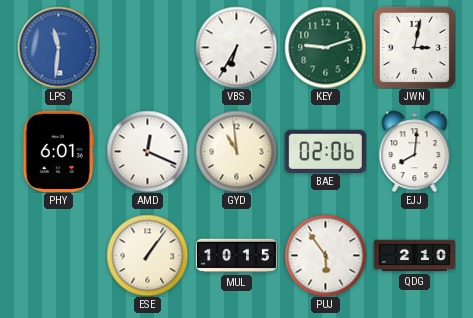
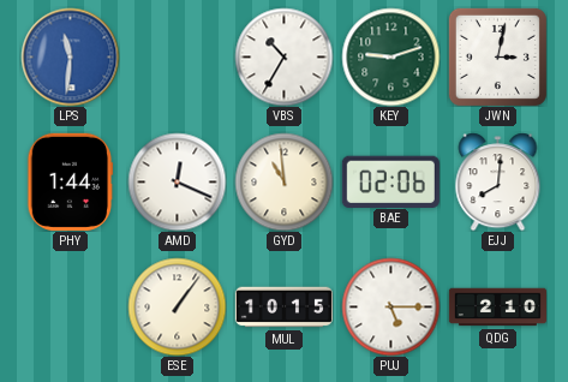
VBS: 6:35 -> 10:35
PHY: 6:01 -> 1:44
PUJ: 5:54 -> 5:15
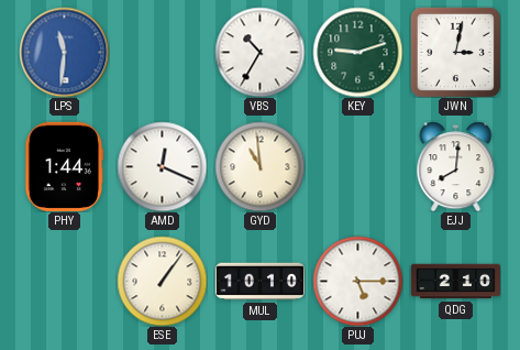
BAE: 02:06 -> none
MUL: 10:15 -> 10:10
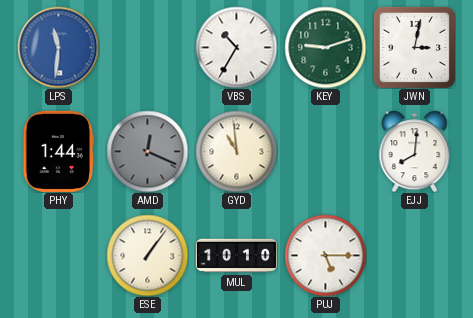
AMD dial: white -> grey
QDG: 2:10 -> none
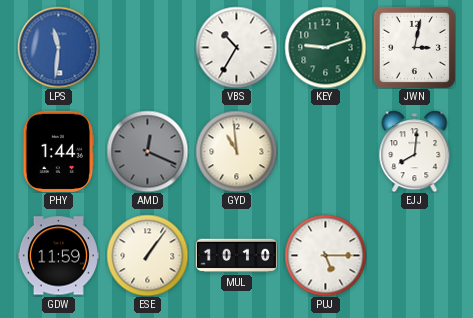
GDW: none -> 11:59
